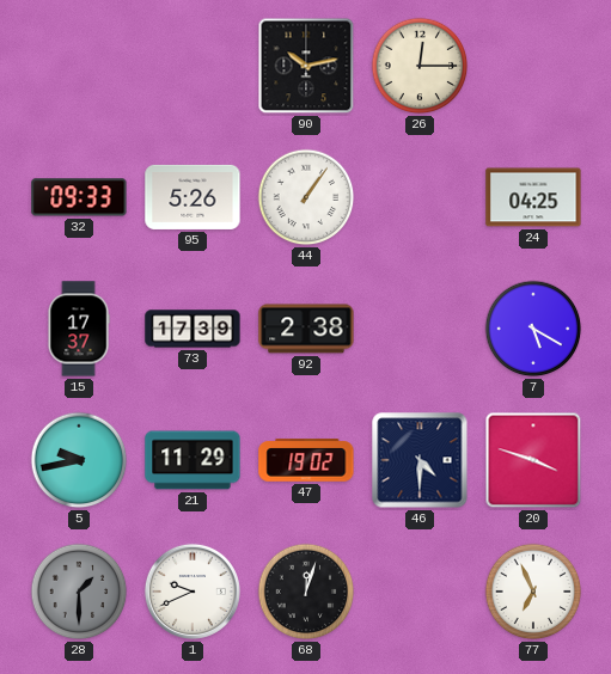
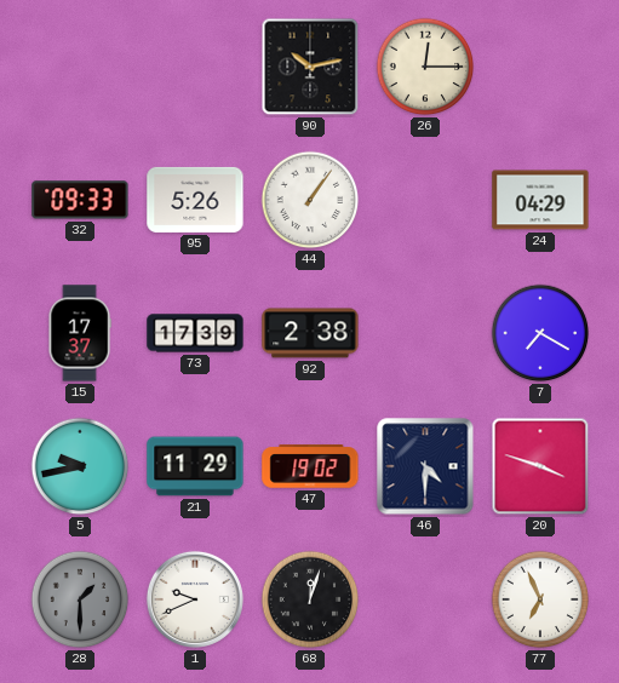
24: 04:25 -> 04:29
7: 5:20 -> 7:20
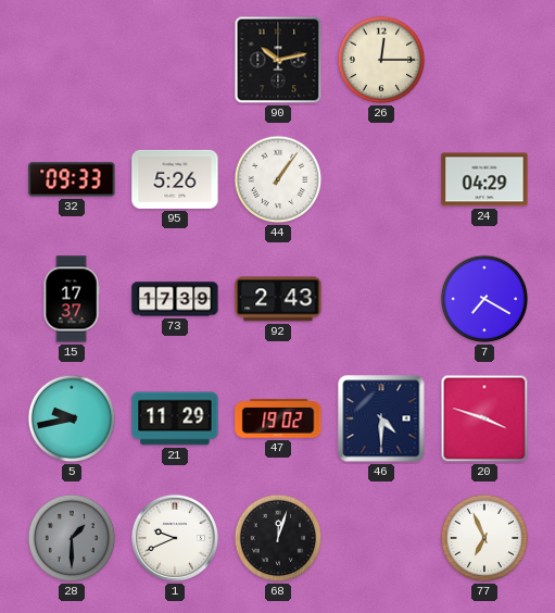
92: 2:38 -> 2:43
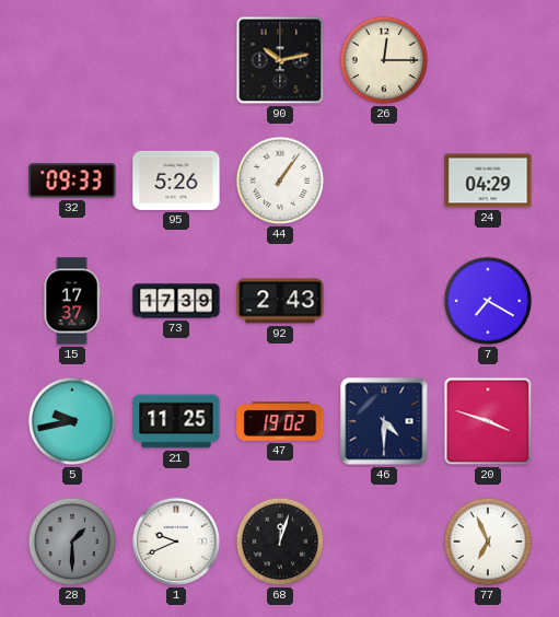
21: 11:29 -> 11:25
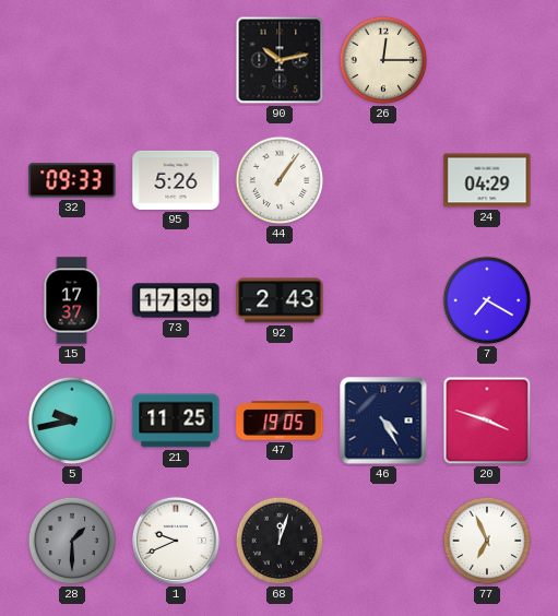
47: 19:02 -> 19:05
46: 4:30 -> 4:25
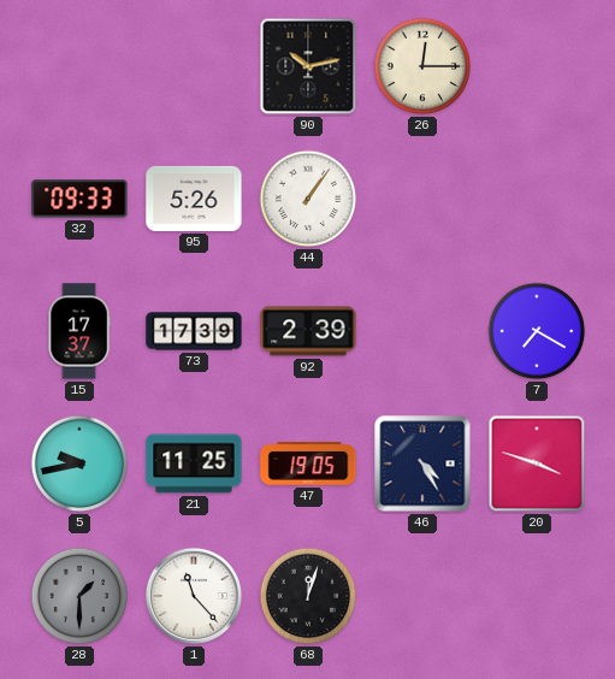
24: 04:29 -> none
92: 2:43 -> 2:39
1: 9:41 -> 11:23
77: 6:56 -> none
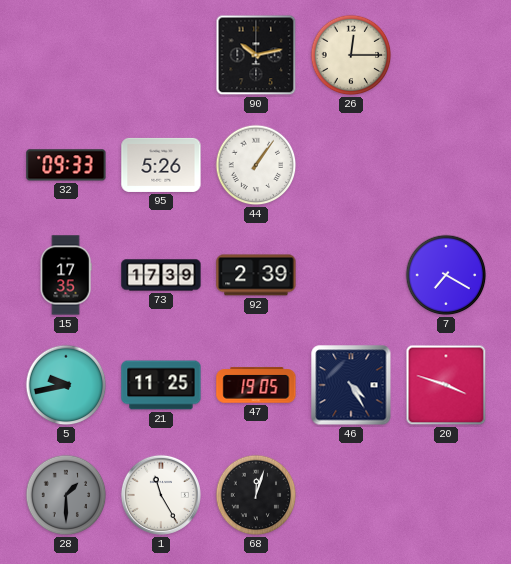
15: 17:37 -> 17:35
1: 11:23 -> 11:25
